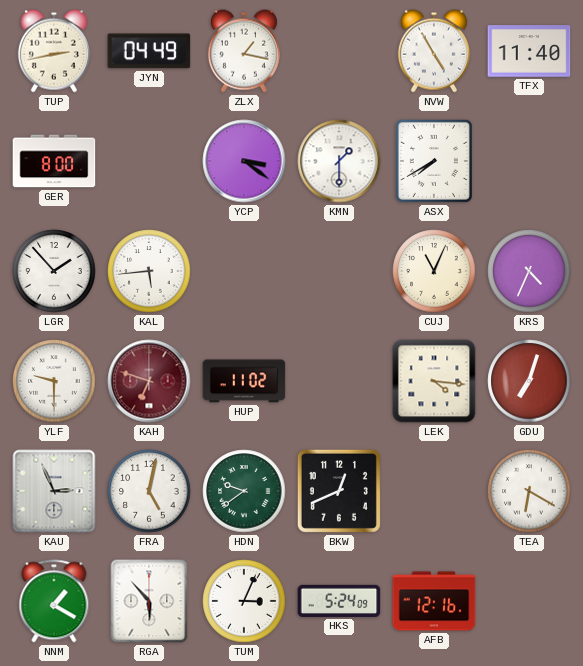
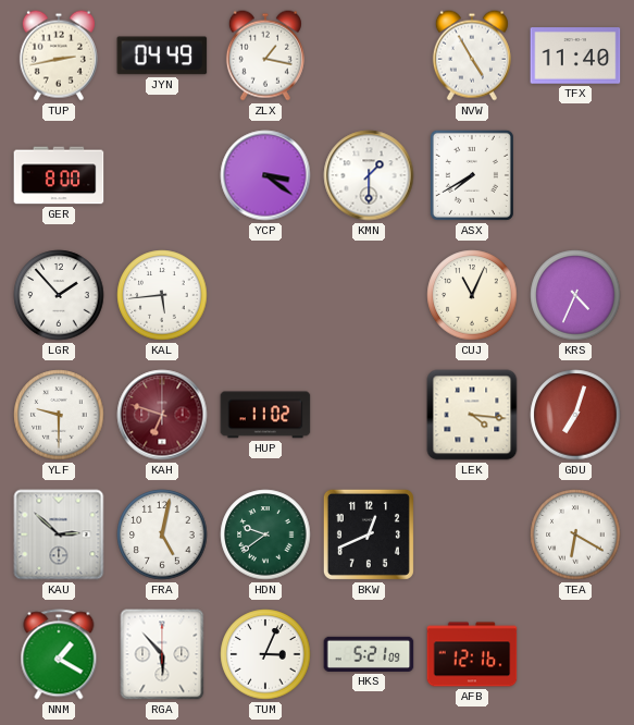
KAU: 2:56 -> 2:52
HKS: 5:24 -> 5:21
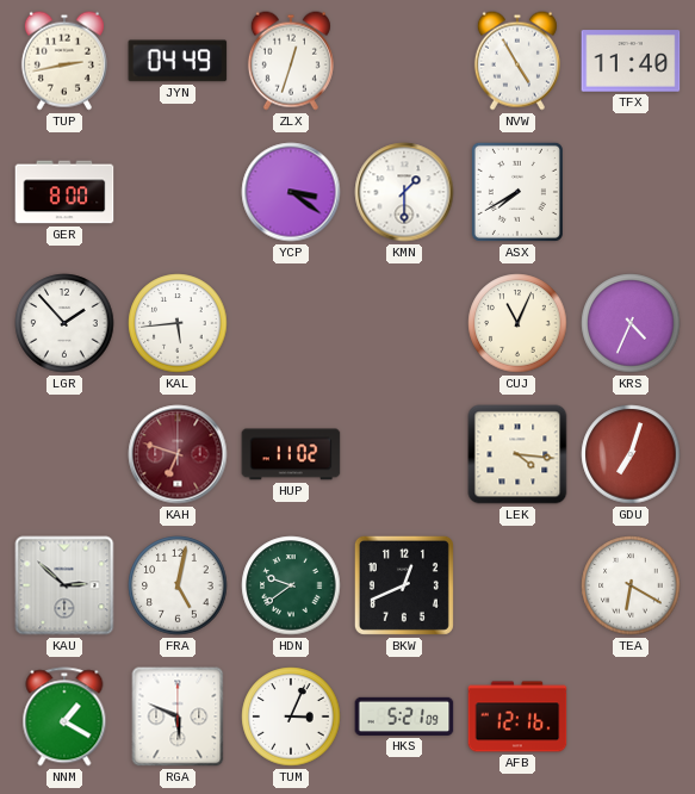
ZLX: 1:17 -> 12:33
YLF: 9:30 -> none
RGA: 5:53 -> 5:49
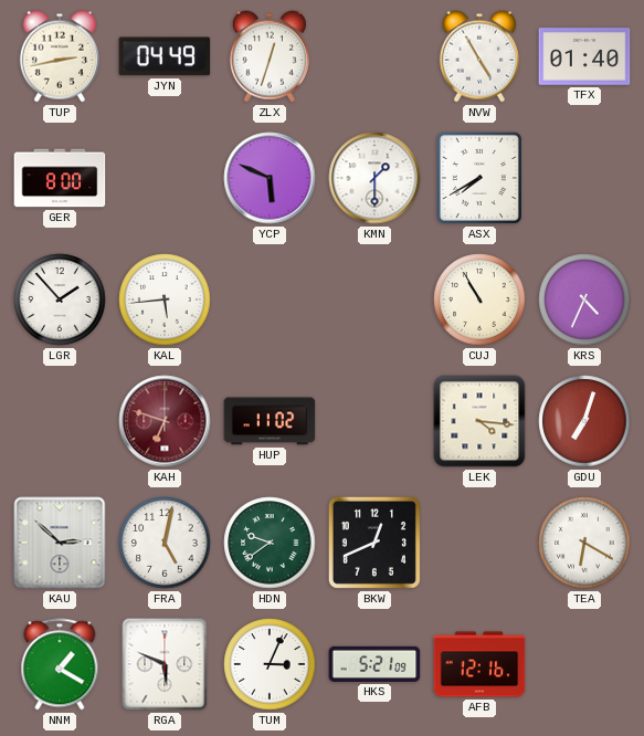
TFX: 11:40 -> 01:40
YCP: 3:21 -> 5:49
CUJ: 11:04 -> 10:55
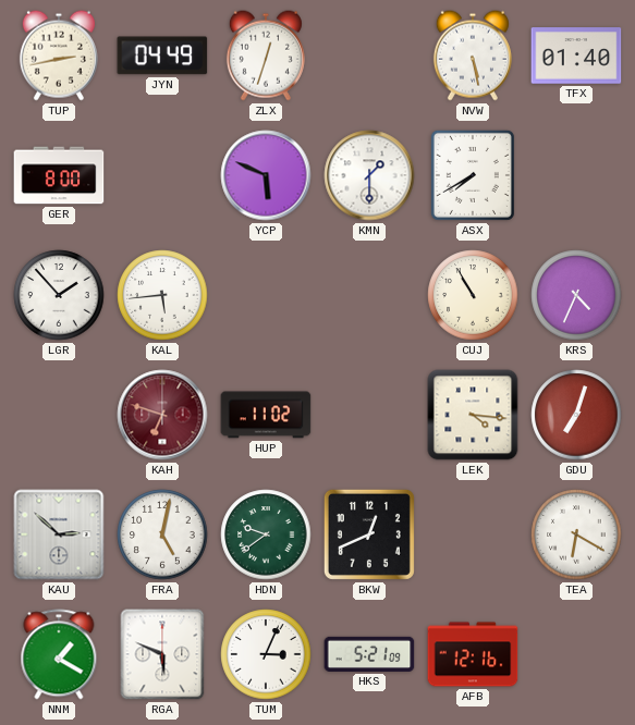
NVW: 4:55 -> 5:28
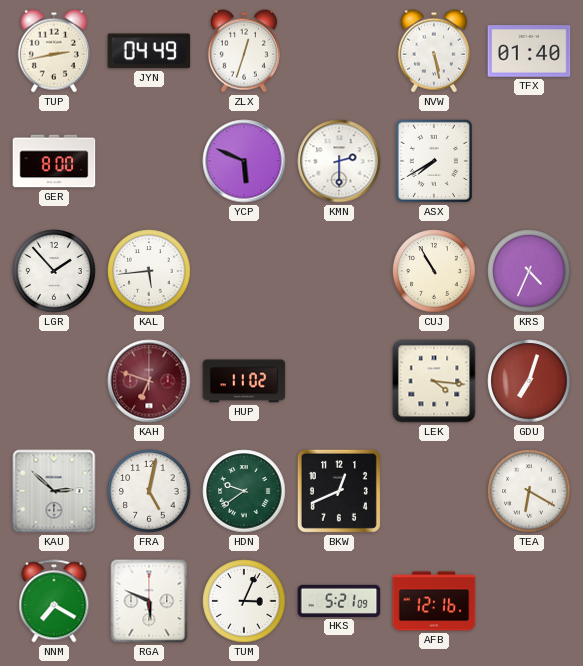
KMN: 1:30 -> 2:30
NNM: 1:20 -> 7:20
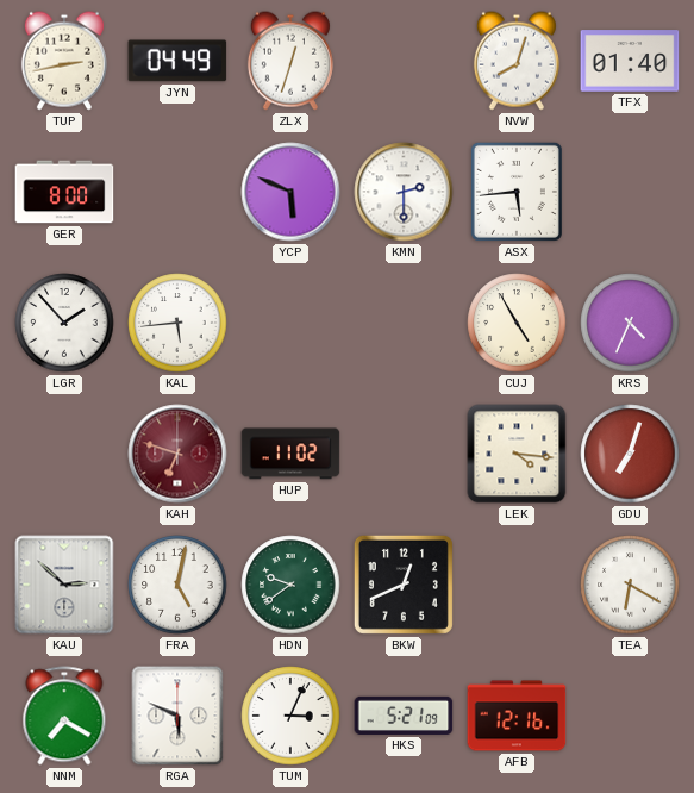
NVW: 5:28 -> 8:03
ASX: 7:40 -> 5:44
CUJ: 10:55 -> 4:55
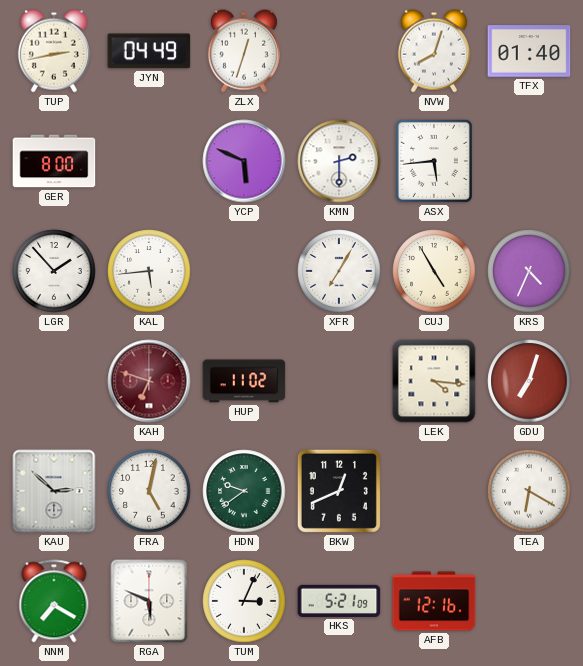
XFR: none -> 7:05
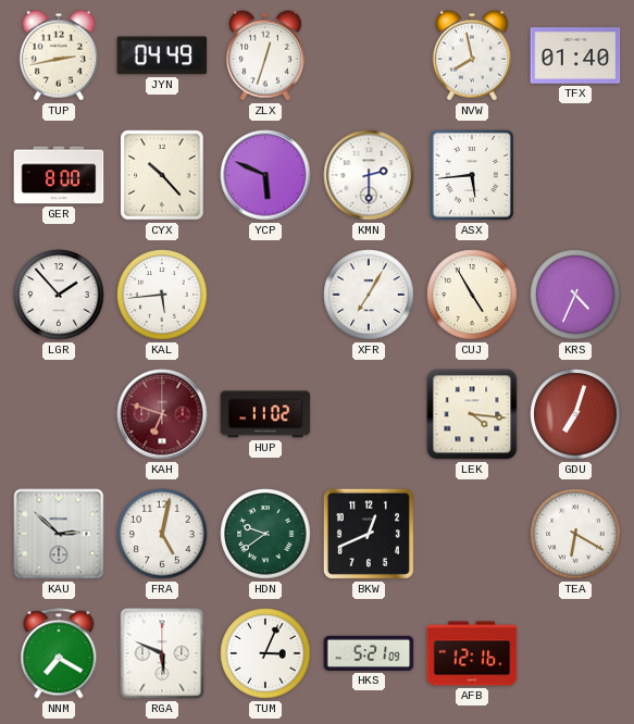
NVW: 8:03 -> 7:58
CYX: none -> 10:23
